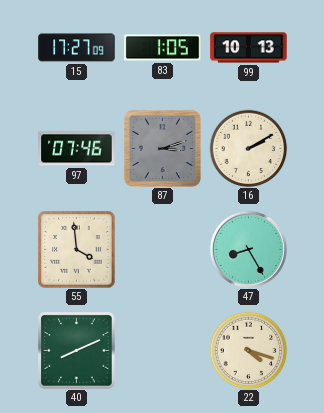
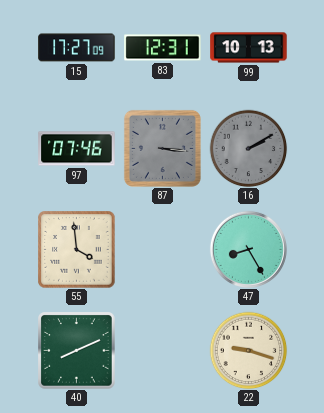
83: 1:05 -> 12:31
87: 3:12 -> 3:16
16 dial: cream -> grey
22: 4:18 -> 9:18
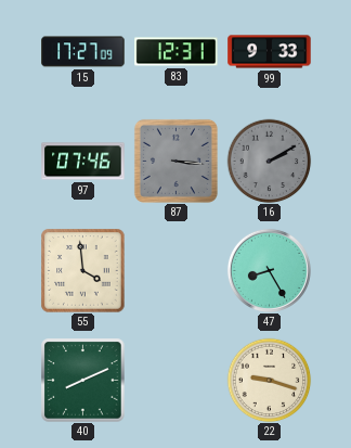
99: 10:13 -> 9:33
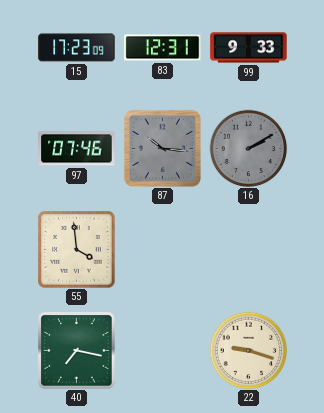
15: 17:27 -> 17:23
87: 3:16 -> 10:16
47: 8:25 -> none
40: 8:11 -> 7:17
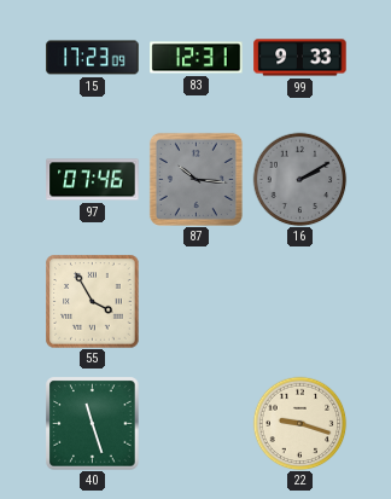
55: 3:59 -> 3:55
40: 7:17 -> 11:27
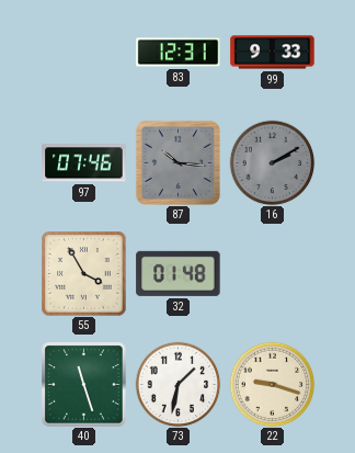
15: 17:23 -> none
32: none -> 01:48
73: none -> 1:32
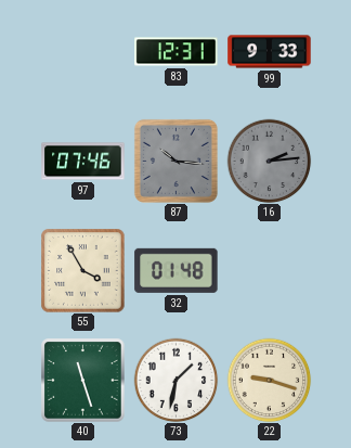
16: 2:10 -> 2:14
